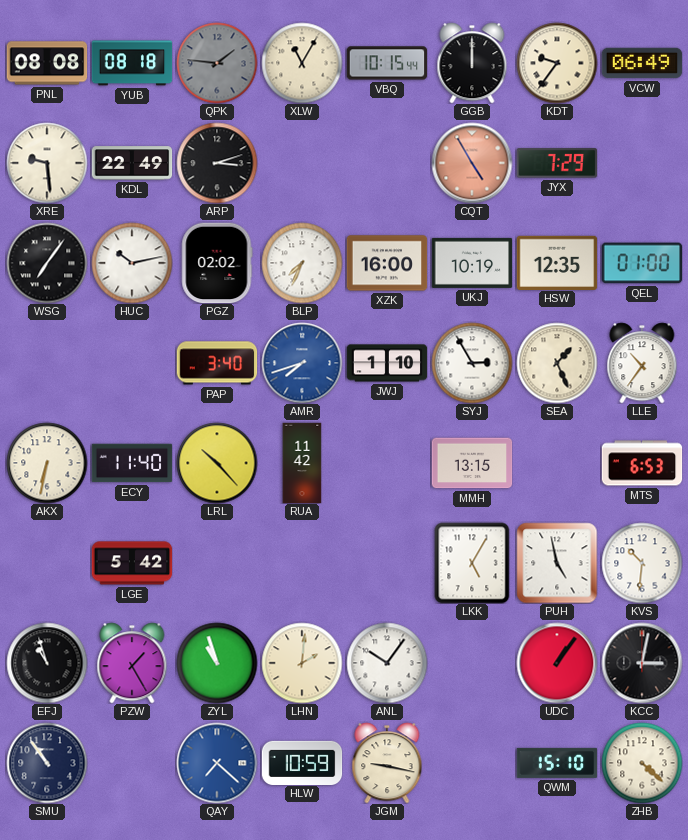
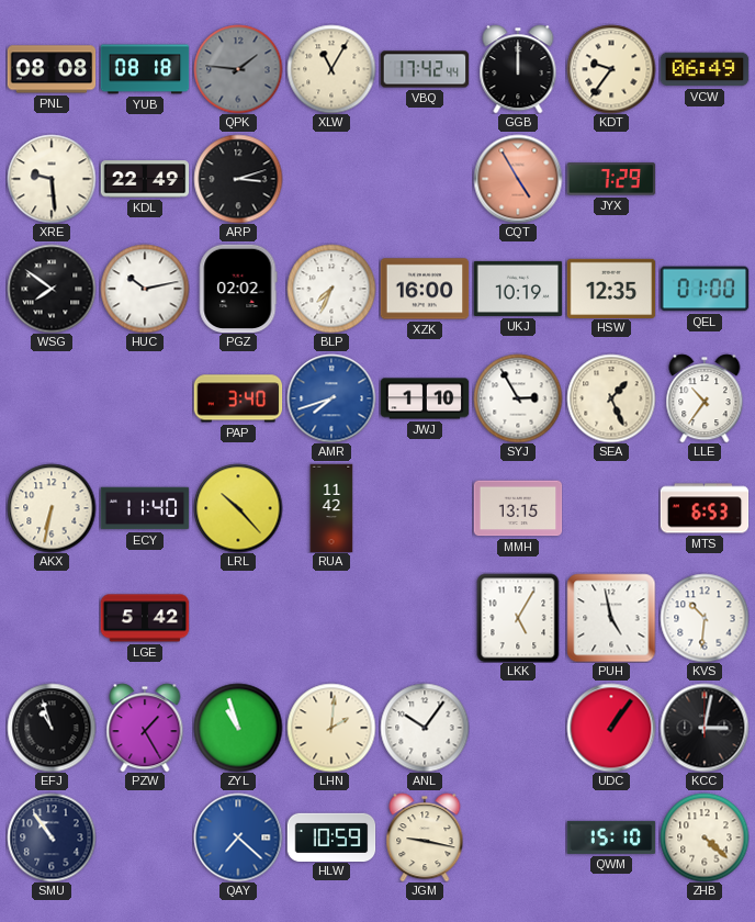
VBQ: 10:15 -> 17:42
WSG: 7:06 -> 7:51
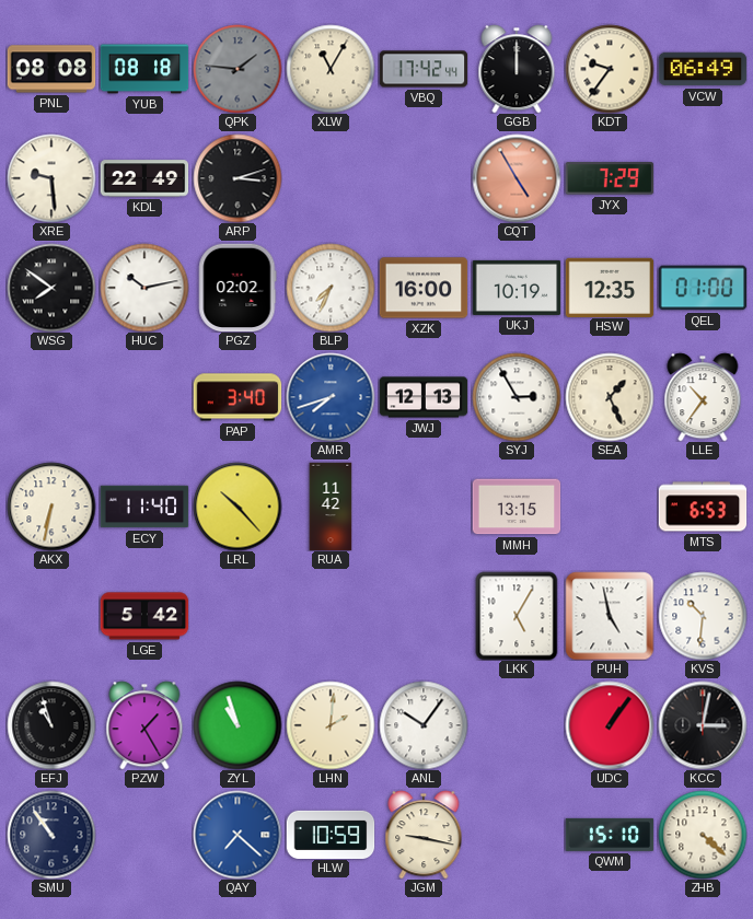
JWJ: 1:10 -> 12:13
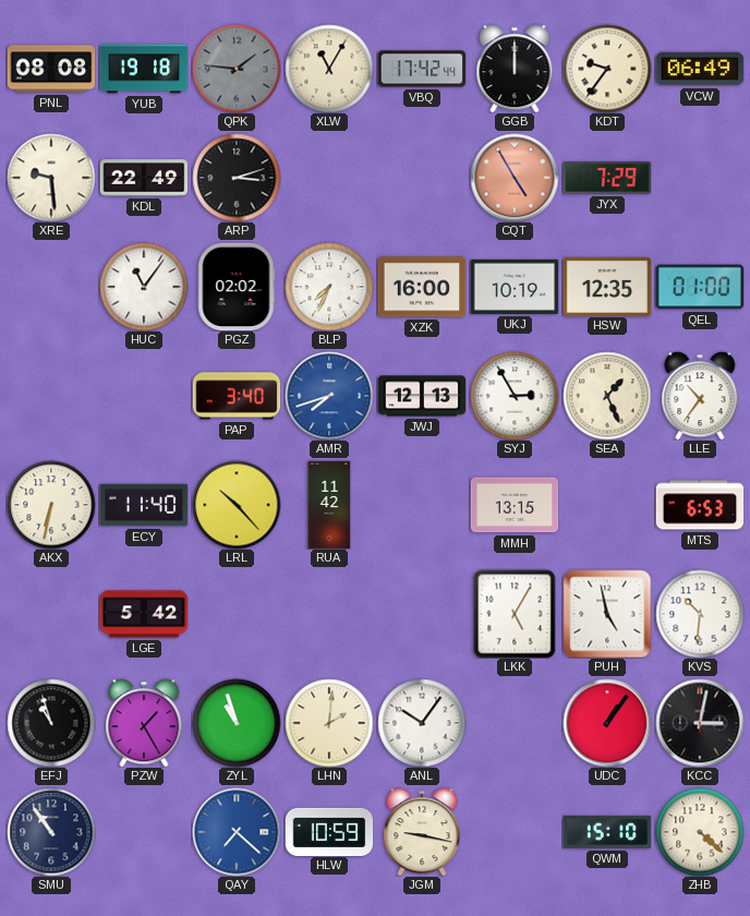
YUB: 08:18 -> 19:18
WSG: 7:51 -> none
HUC: 10:13 -> 11:06
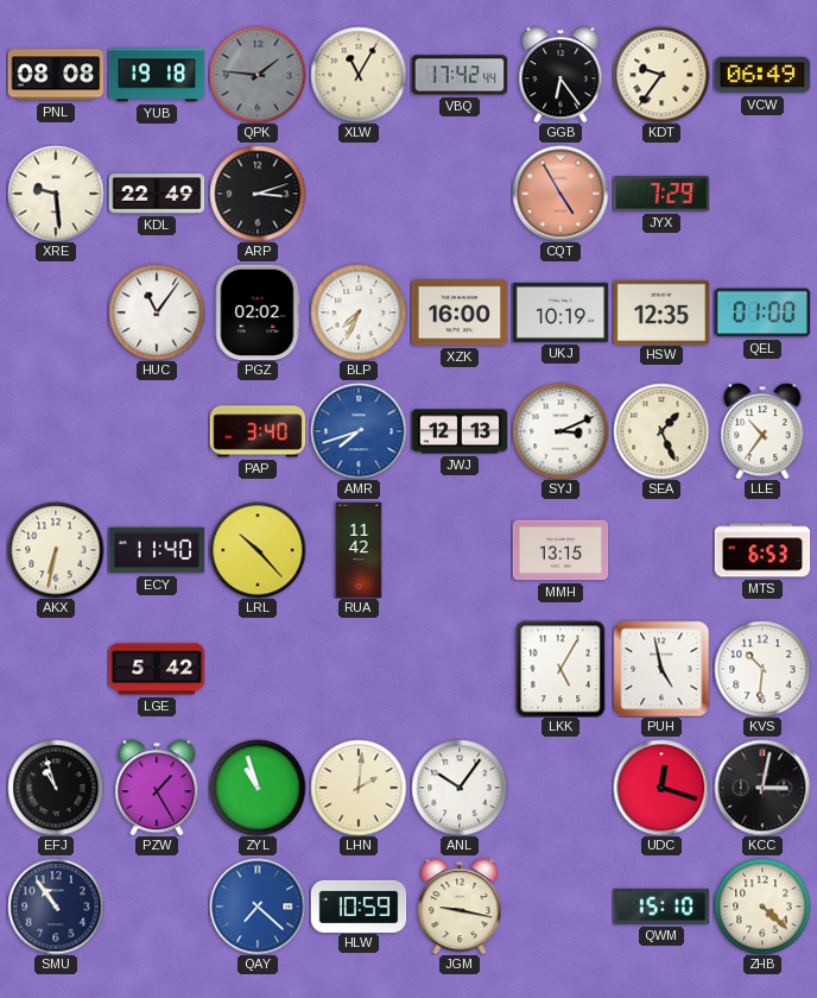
GGB: 12:00 -> 6:24
SYJ: 2:55 -> 3:11
UDC: 1:06 -> 12:18
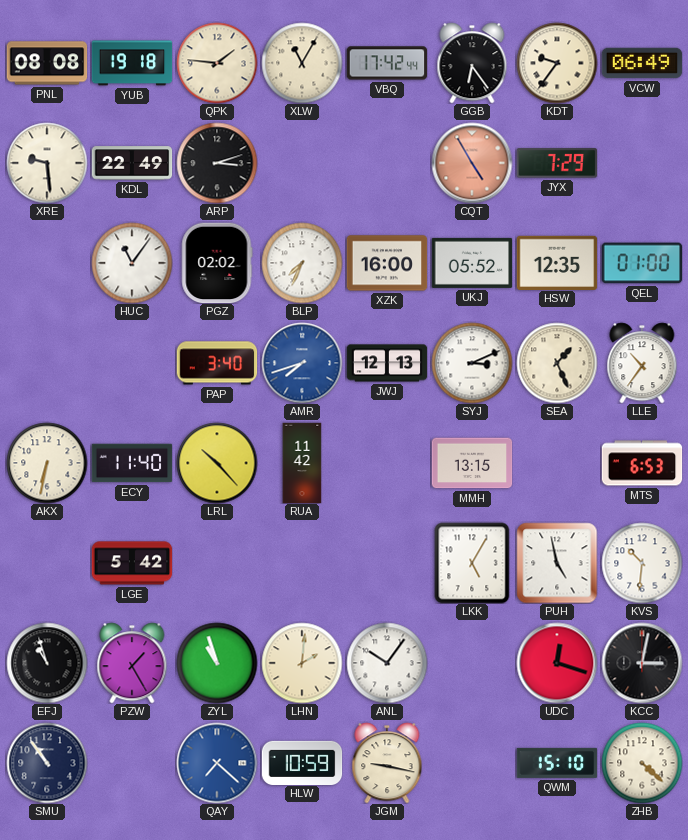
QPK dial: grey -> cream
UKJ: 10:19 -> 05:52
